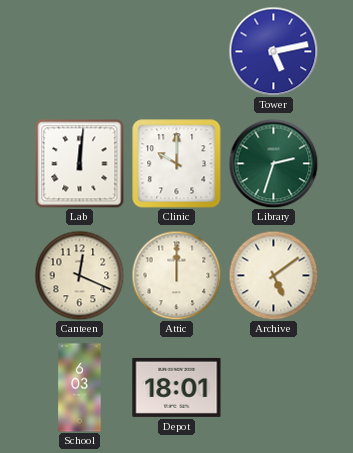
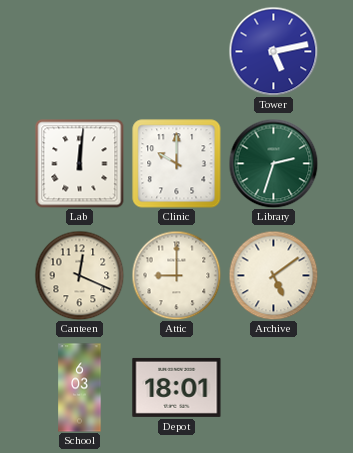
Attic: 12:00 -> 9:00
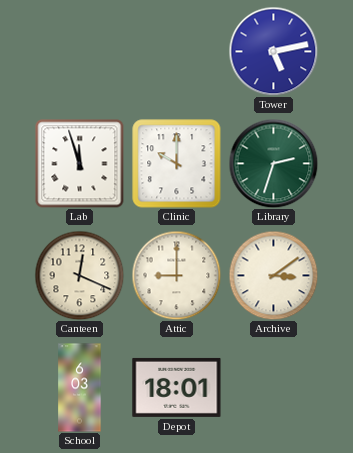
Lab: 12:01 -> 11:57
Archive: 5:09 -> 3:09
